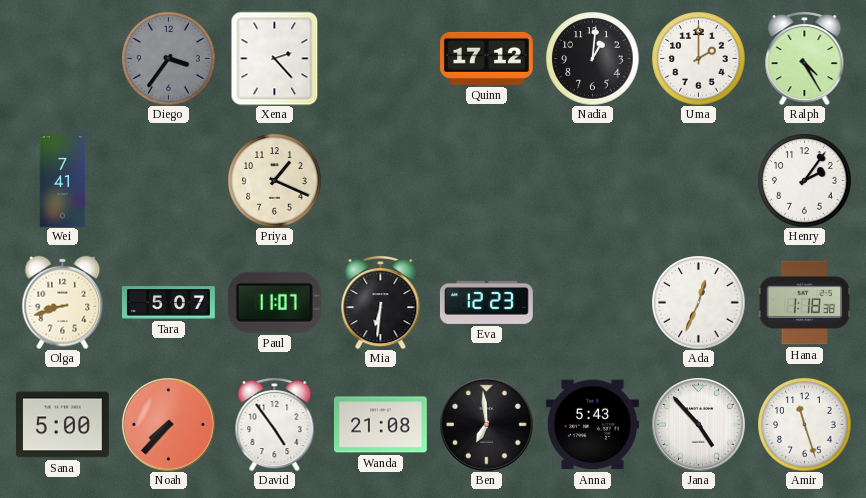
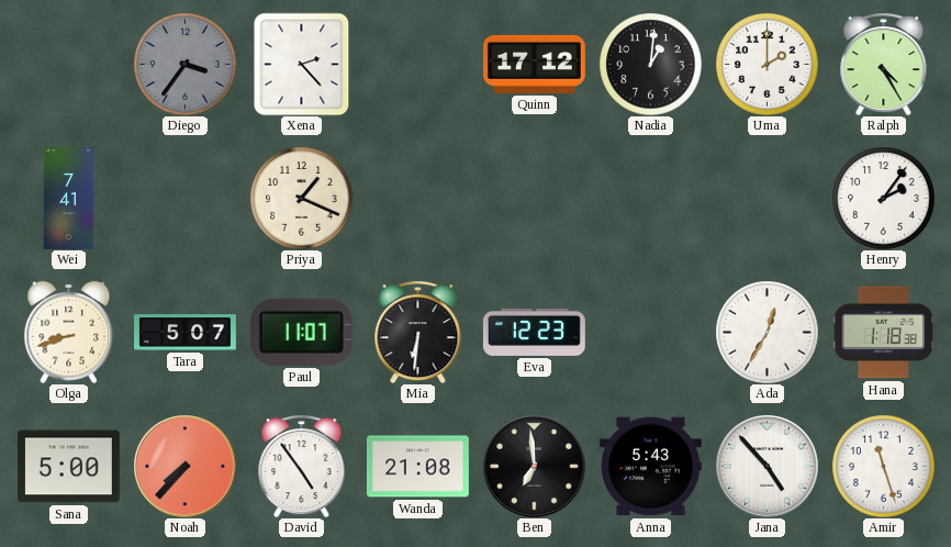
Ada: 12:34 -> 12:35
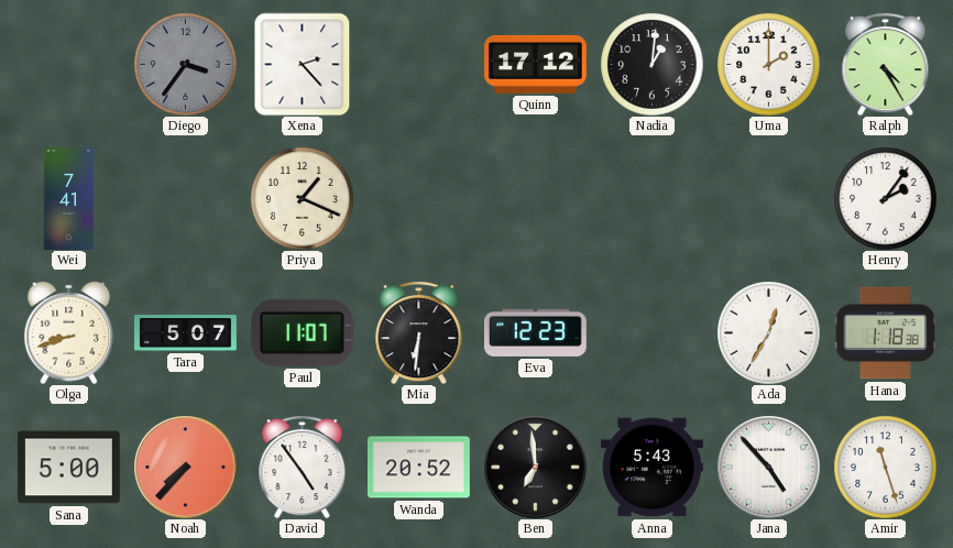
Wanda: 21:08 -> 20:52
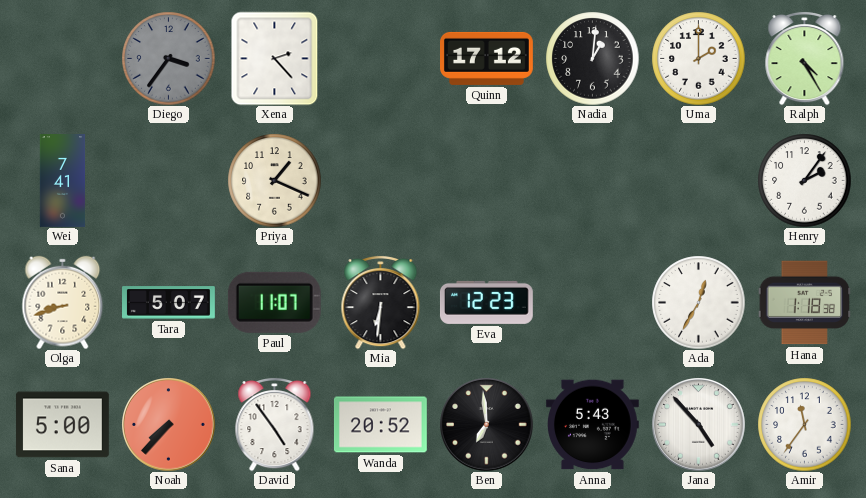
Amir: 11:27 -> 11:36
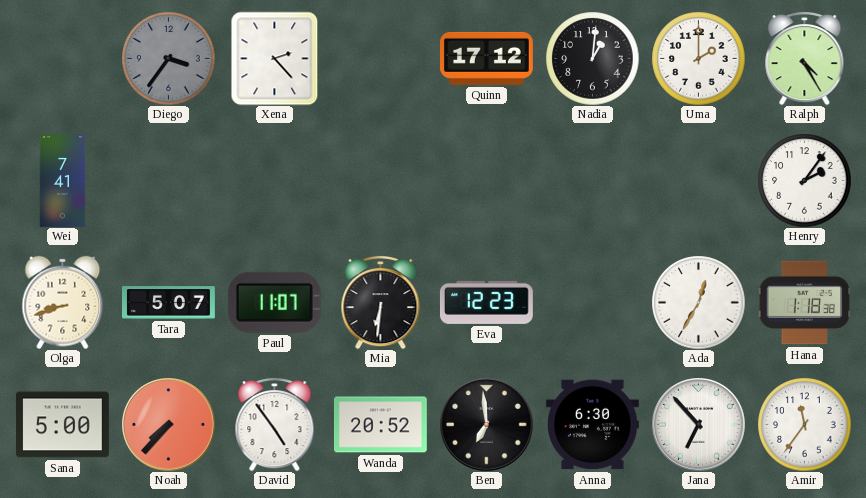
Priya: 1:19 -> none
Anna: 5:43 -> 6:30
Jana: 4:53 -> 6:53
